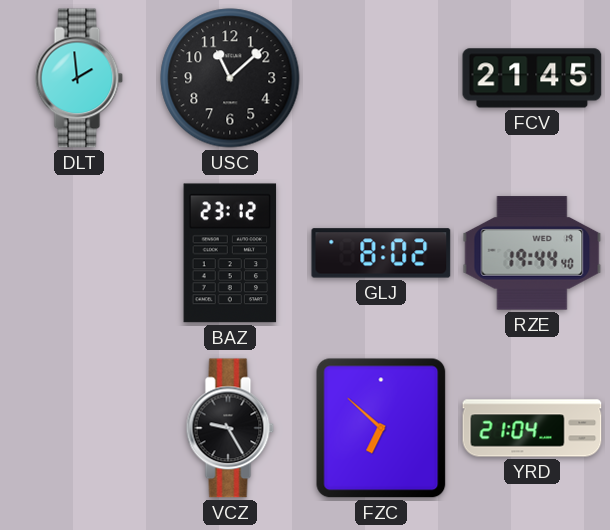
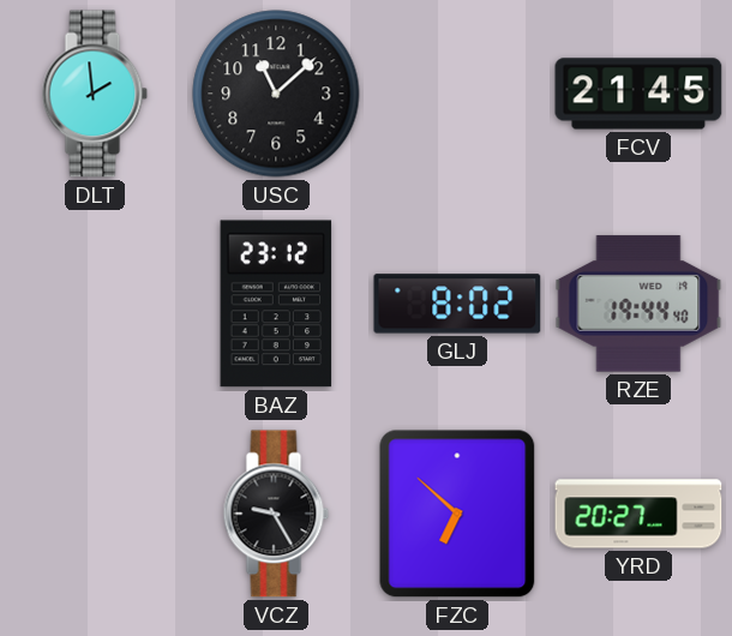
YRD: 21:04 -> 20:27
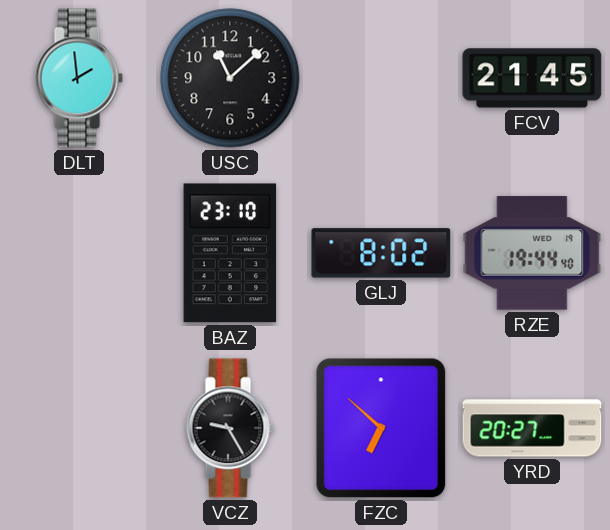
BAZ: 23:12 -> 23:10
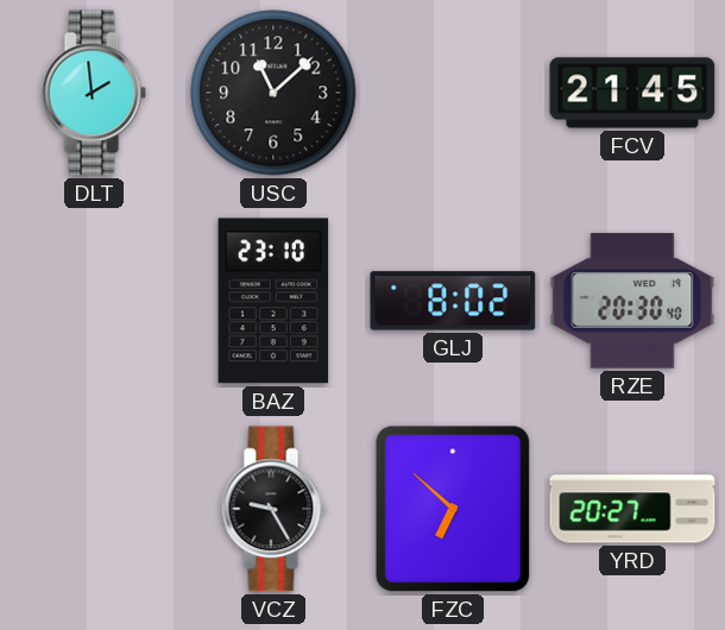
RZE: 19:44 -> 20:30
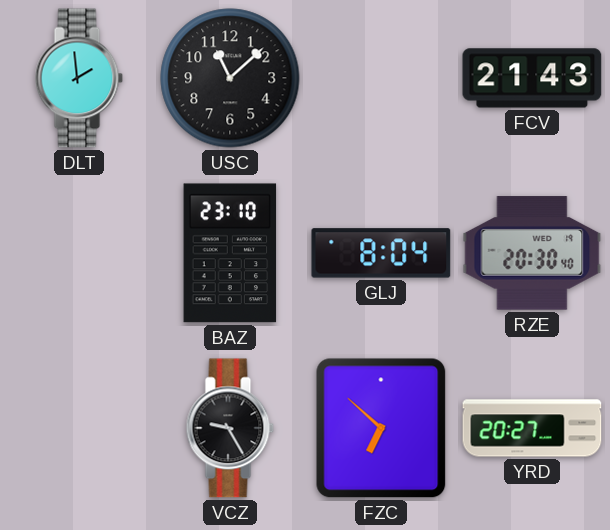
FCV: 21:45 -> 21:43
GLJ: 8:02 -> 8:04
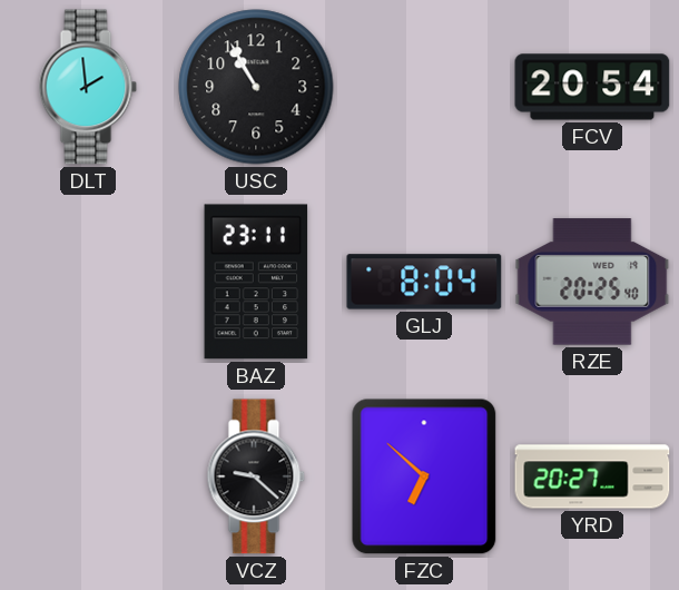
USC: 11:08 -> 10:55
FCV: 21:43 -> 20:54
BAZ: 23:10 -> 23:11
RZE: 20:30 -> 20:25
VCZ: 9:25 -> 9:22
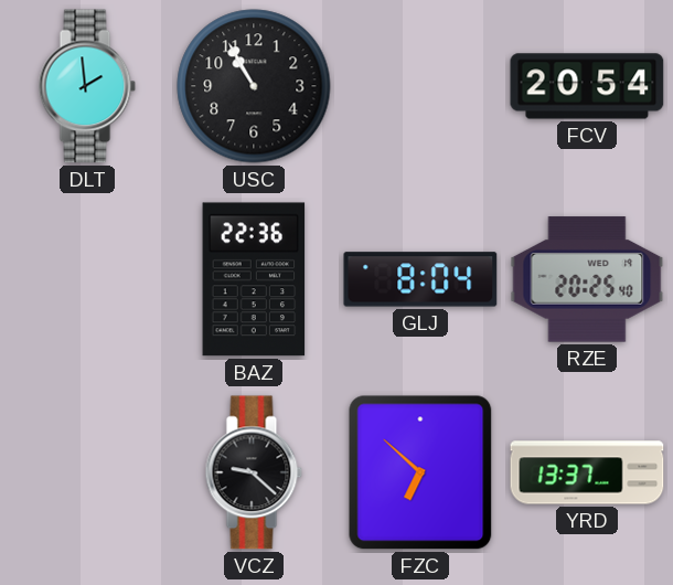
BAZ: 23:11 -> 22:36
YRD: 20:27 -> 13:37
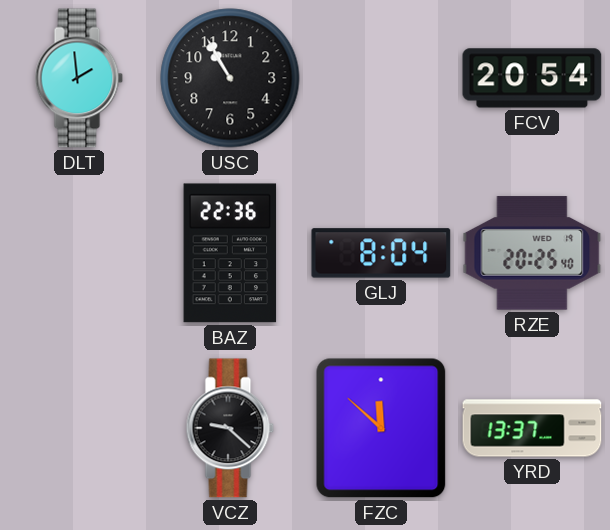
FZC: 6:52 -> 11:52
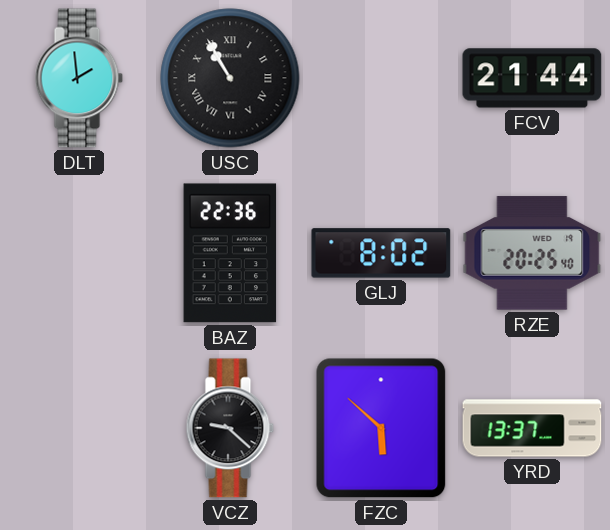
USC numerals: Arabic -> Roman
FCV: 20:54 -> 21:44
GLJ: 8:04 -> 8:02
FZC: 11:52 -> 5:52
